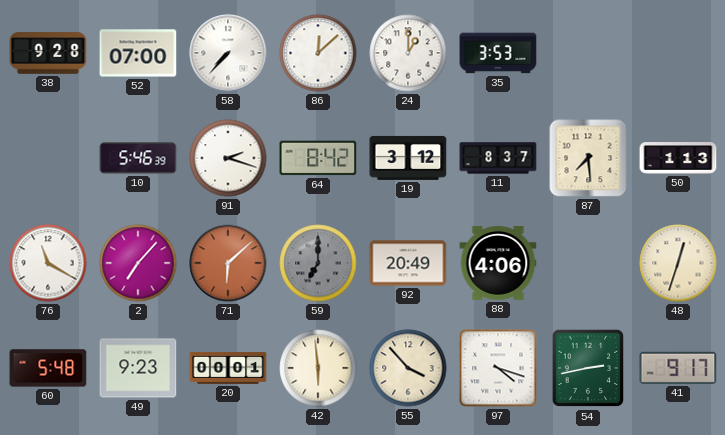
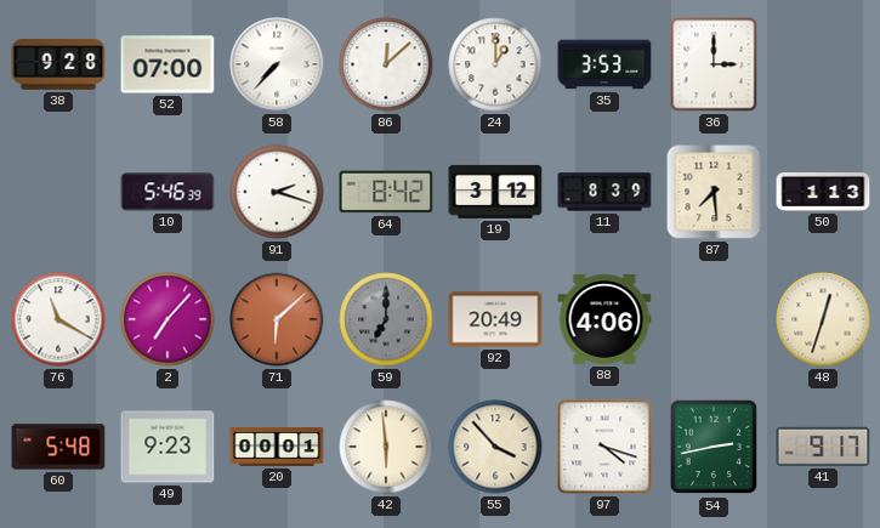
36: none -> 3:00
11: 8:37 -> 8:39
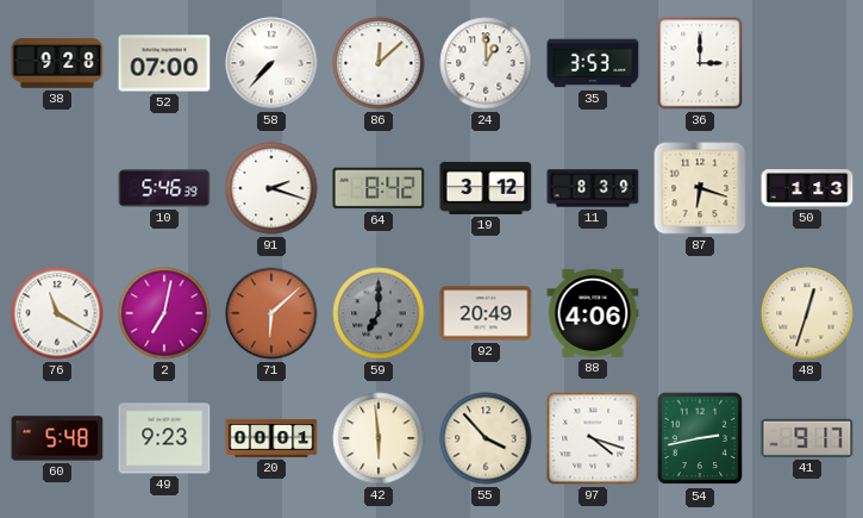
87: 7:29 -> 6:18
2: 7:07 -> 7:02
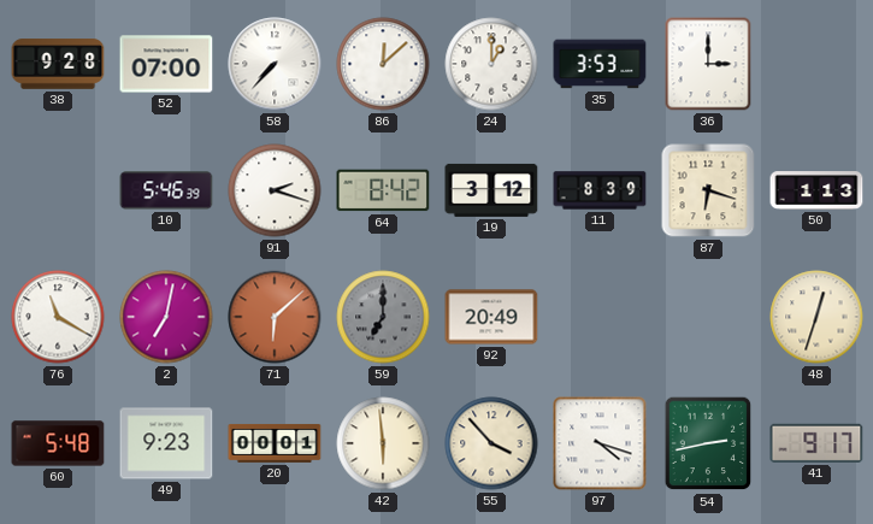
88: 4:06 -> none
